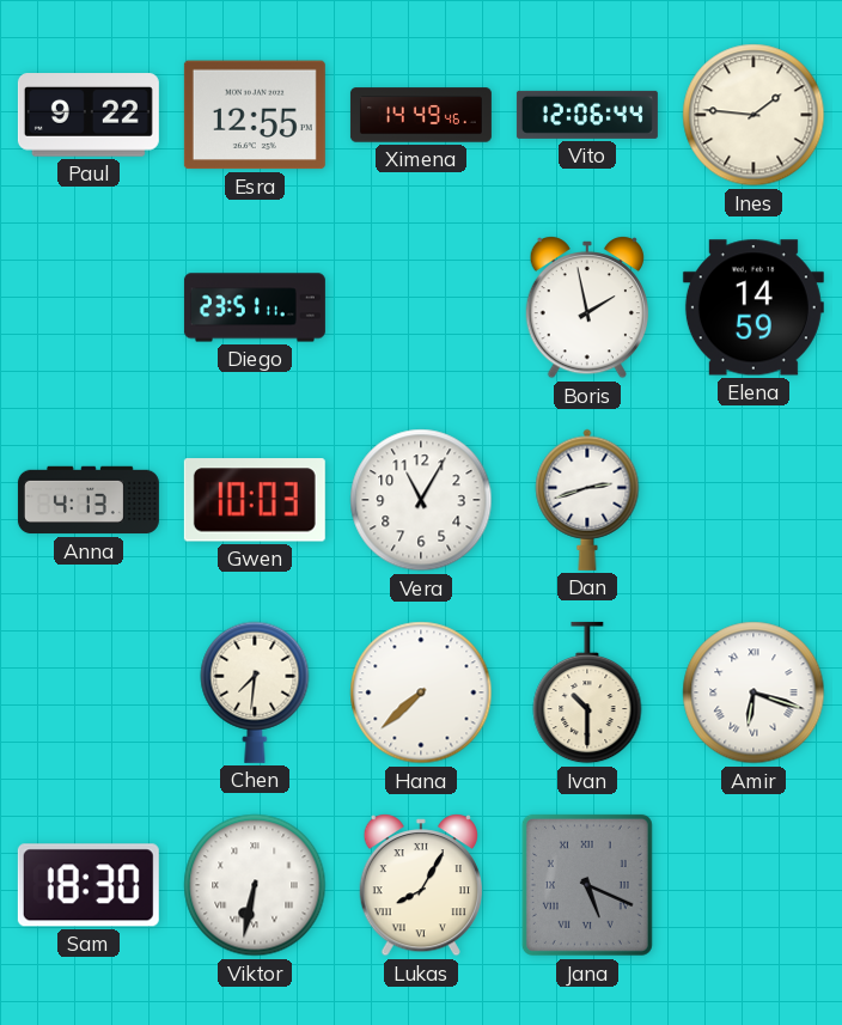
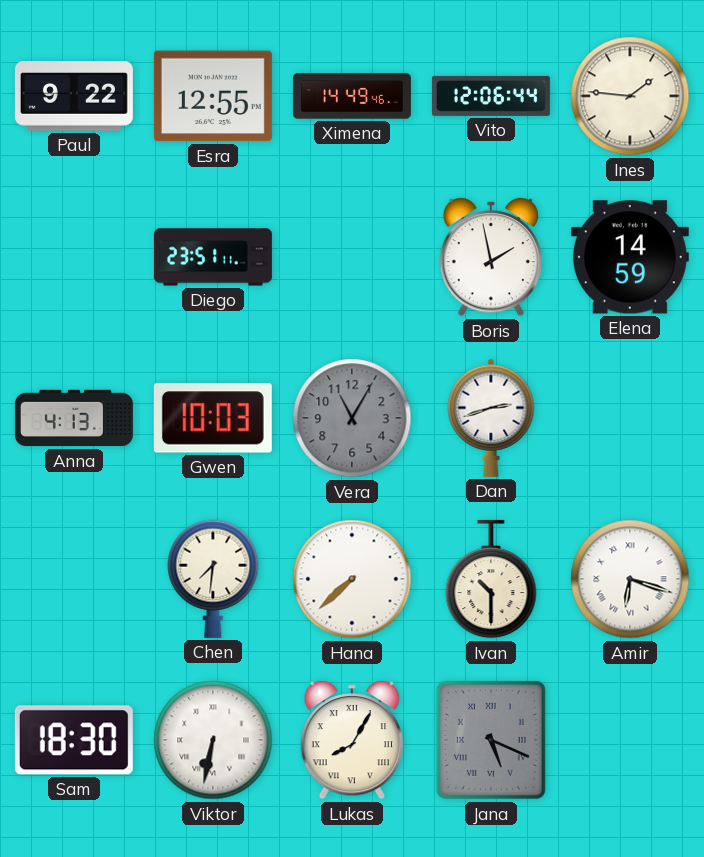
Vera dial: white -> grey
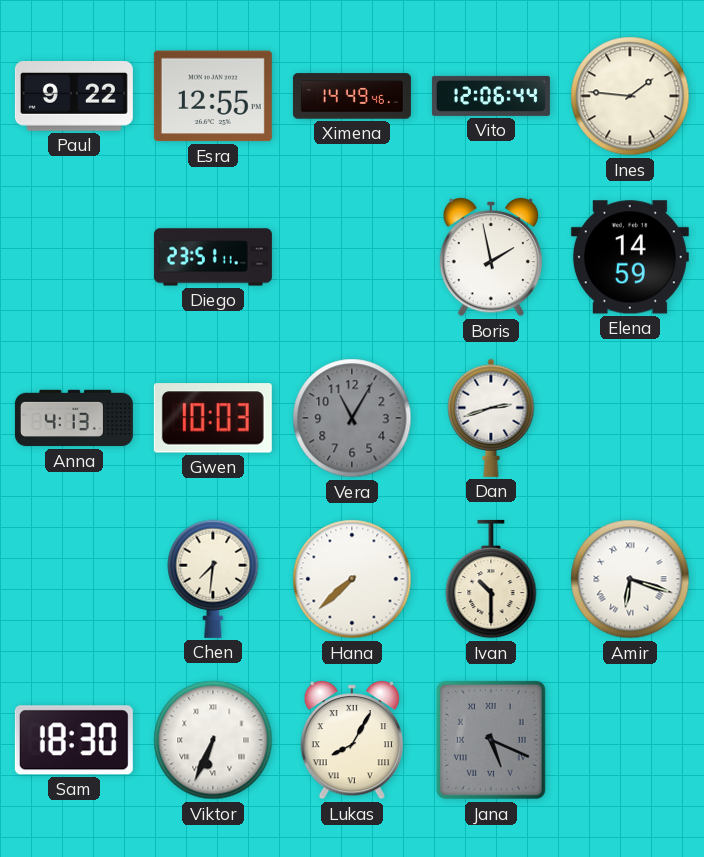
Viktor: 6:32 -> 6:34
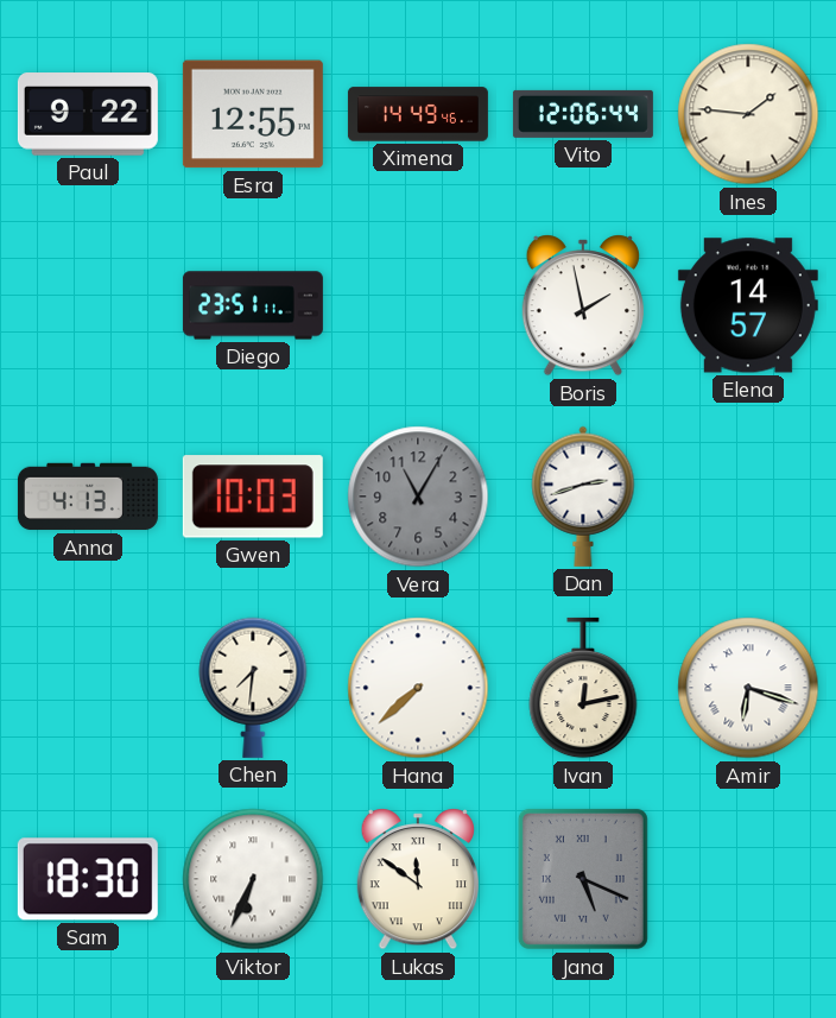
Elena: 14:59 -> 14:57
Ivan: 10:30 -> 12:13
Lukas: 8:05 -> 11:51
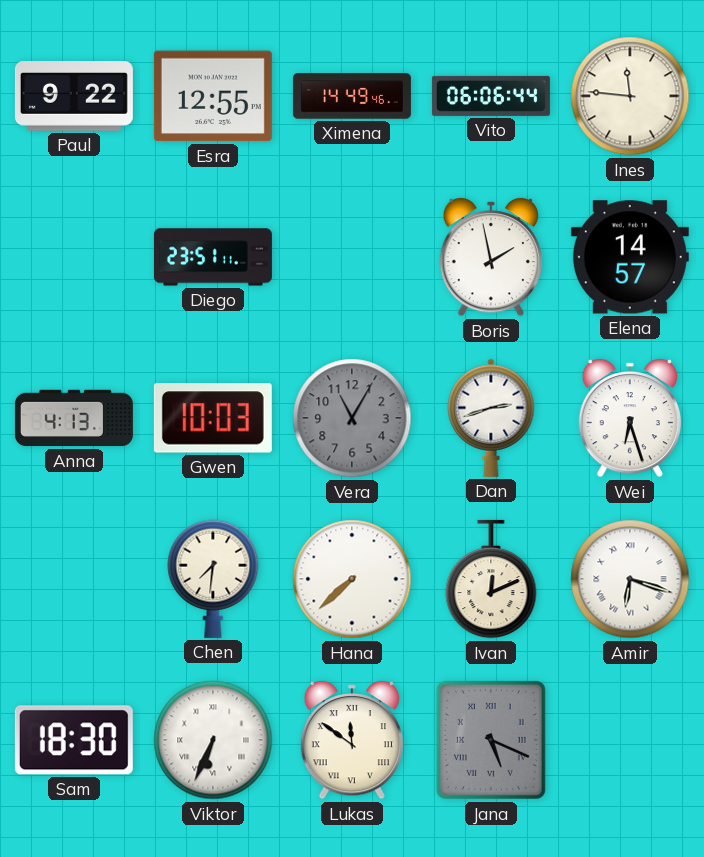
Vito: 12:06 -> 06:06
Ines: 1:46 -> 11:46
Wei: none -> 6:27
Ivan: 12:13 -> 12:11
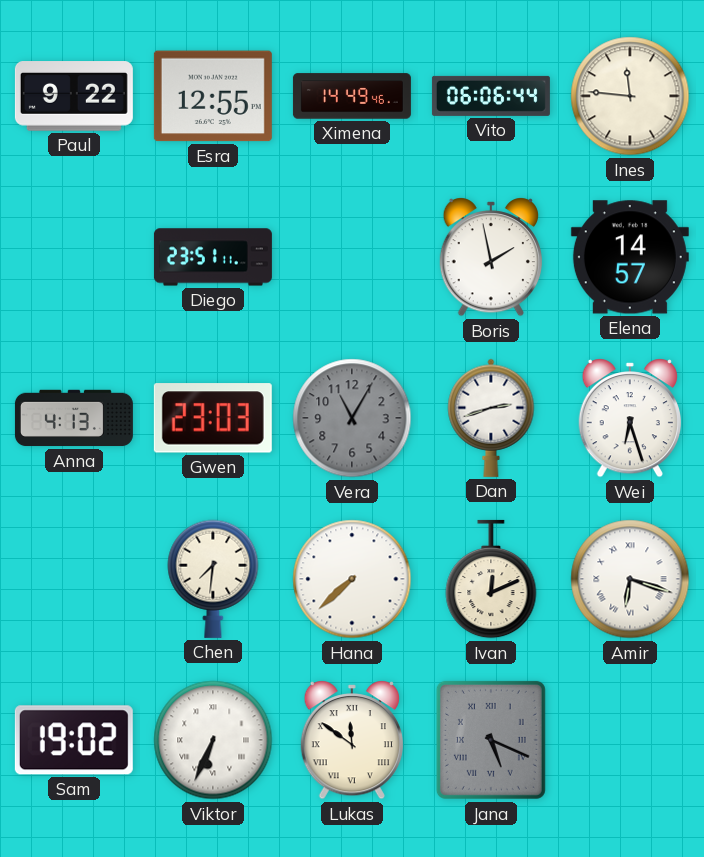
Gwen: 10:03 -> 23:03
Sam: 18:30 -> 19:02
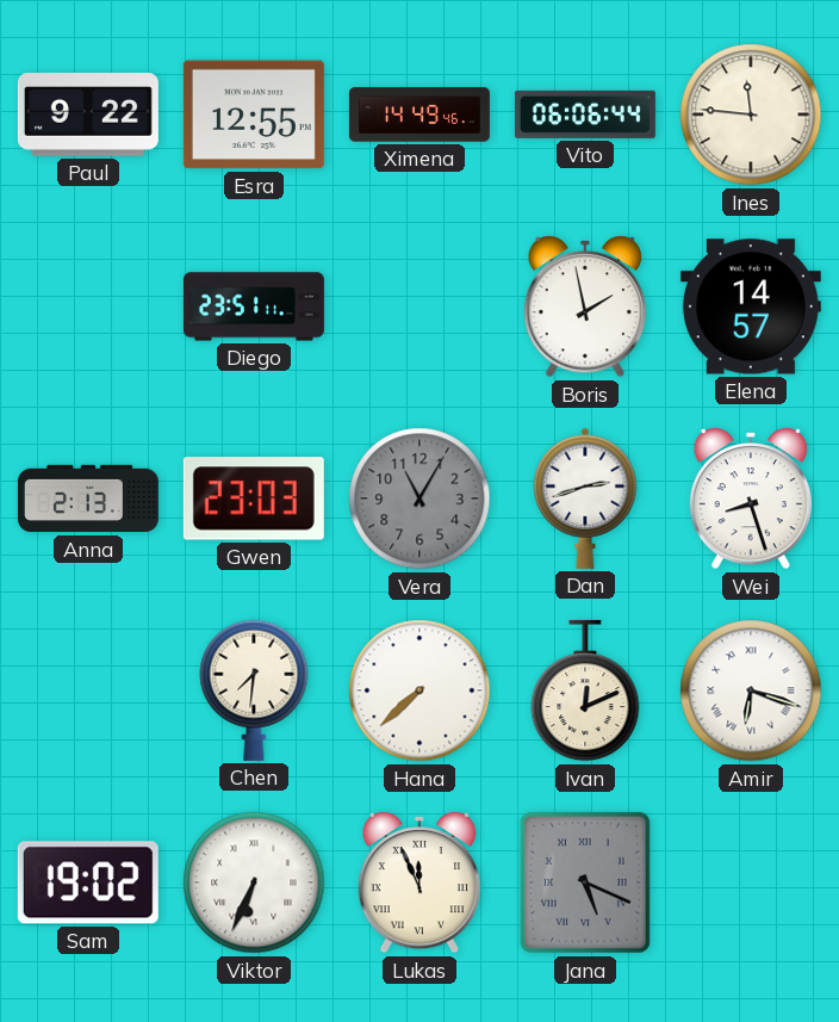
Anna: 4:13 -> 2:13
Wei: 6:27 -> 8:27
Lukas: 11:51 -> 11:56
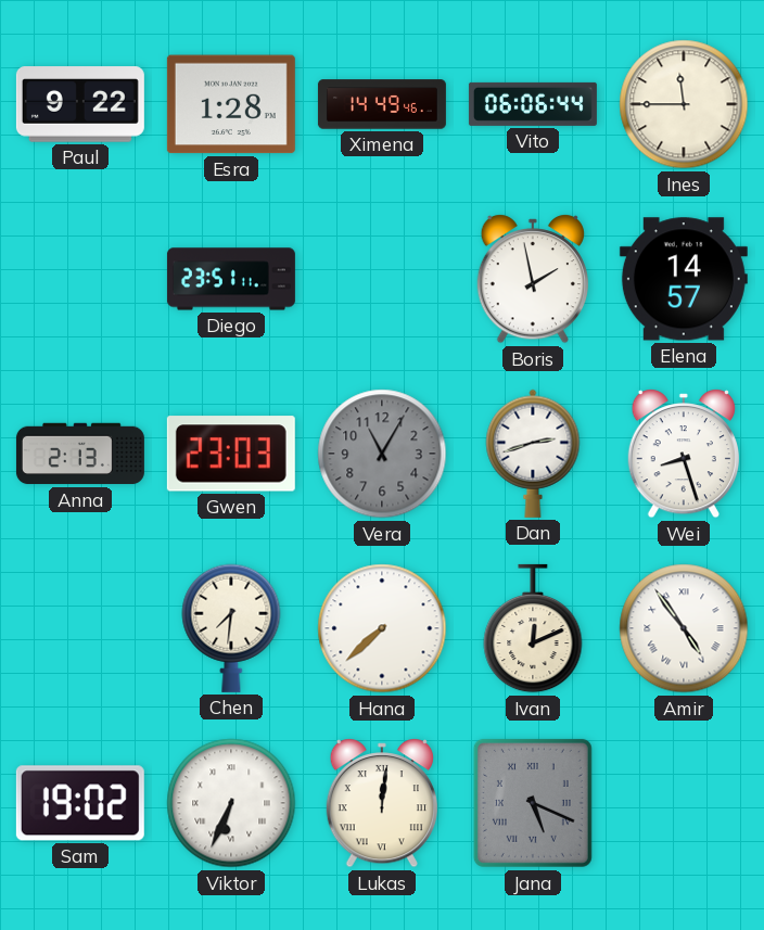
Esra: 12:55 -> 1:28
Ines: 11:46 -> 11:45
Amir: 6:18 -> 4:54
Lukas: 11:56 -> 12:01
